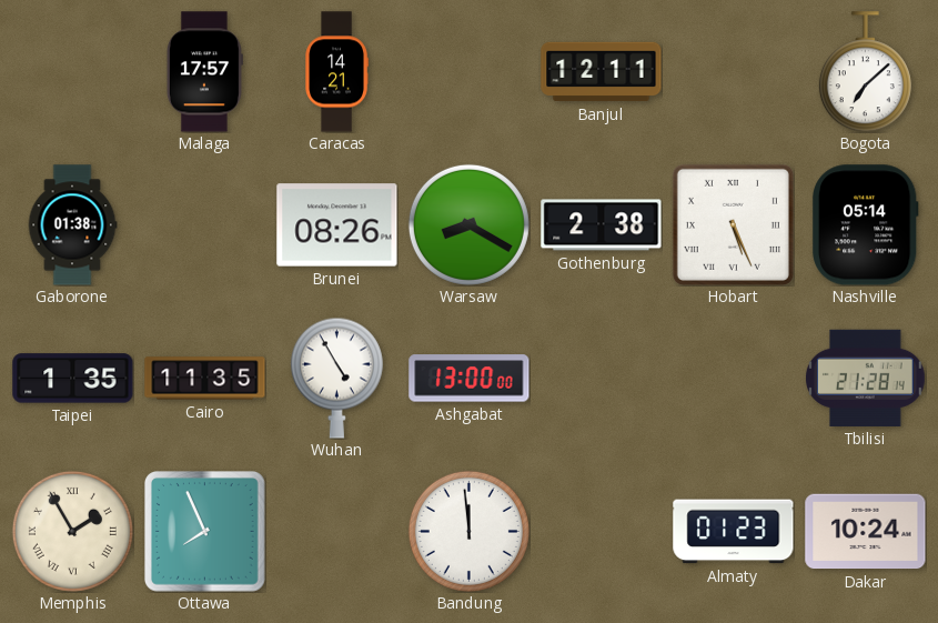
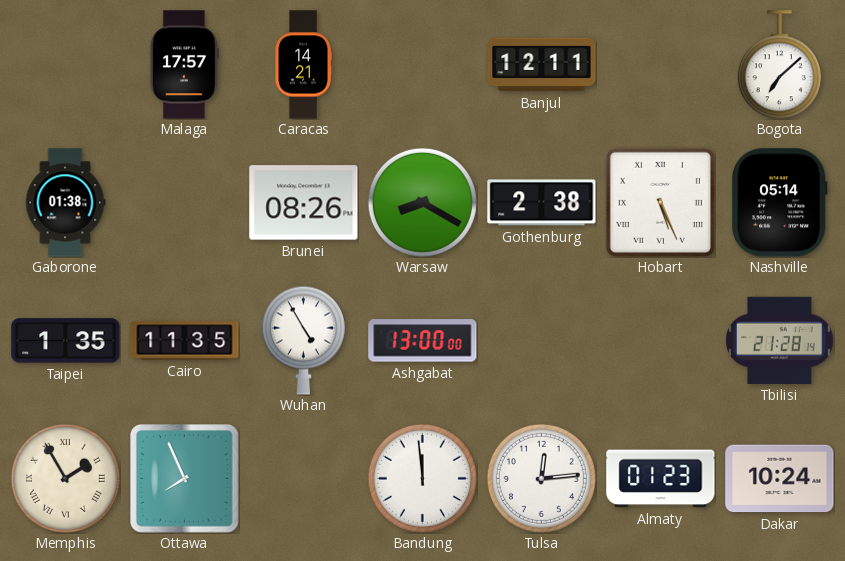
Tulsa: none -> 12:14
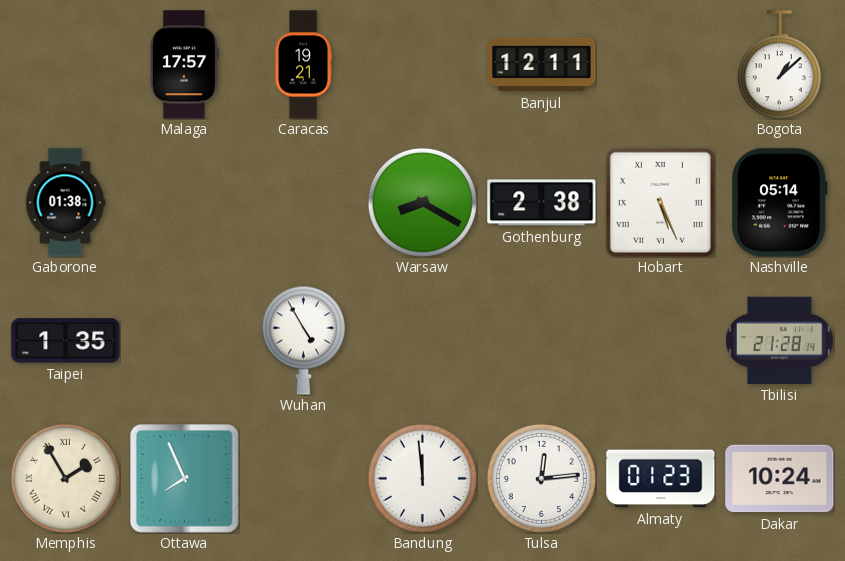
Caracas: 14:21 -> 19:21
Bogota: 7:08 -> 1:08
Brunei: 08:26 -> none
Cairo: 11:35 -> none
Ashgabat: 13:00 -> none
